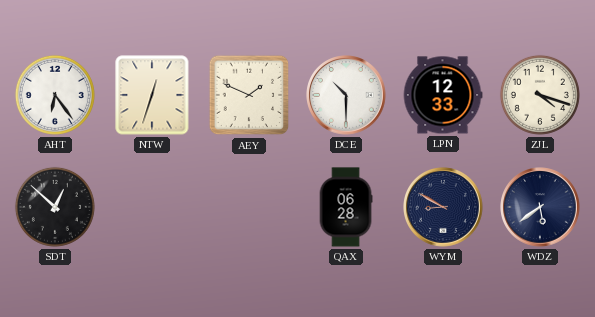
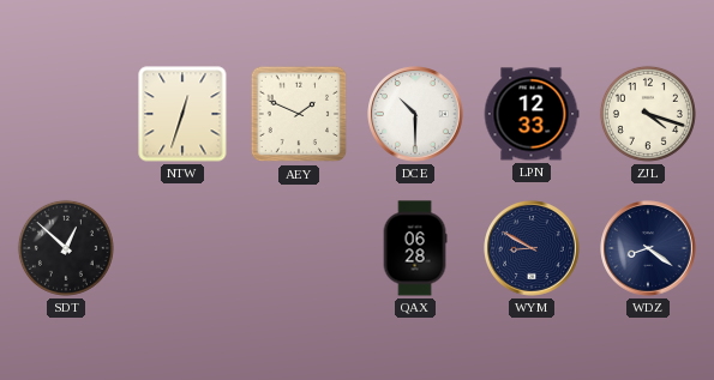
AHT: 6:24 -> none
WDZ: 5:39 -> 8:21
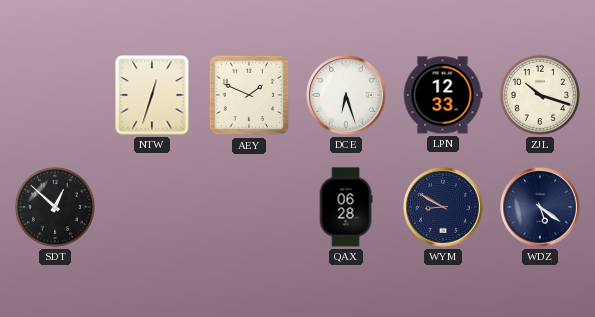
DCE: 10:30 -> 6:27
ZJL: 4:18 -> 10:18
WDZ: 8:21 -> 5:21
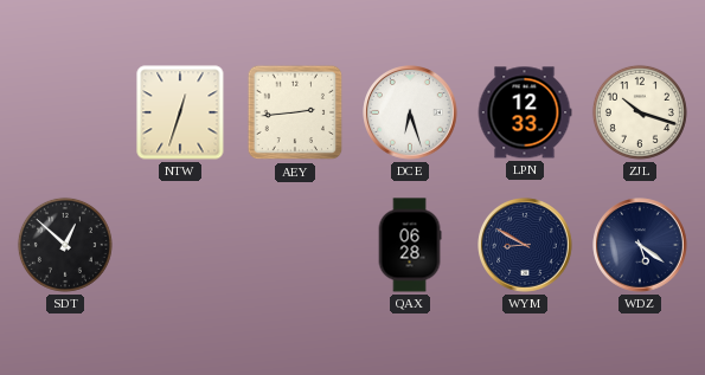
AEY: 1:49 -> 2:44
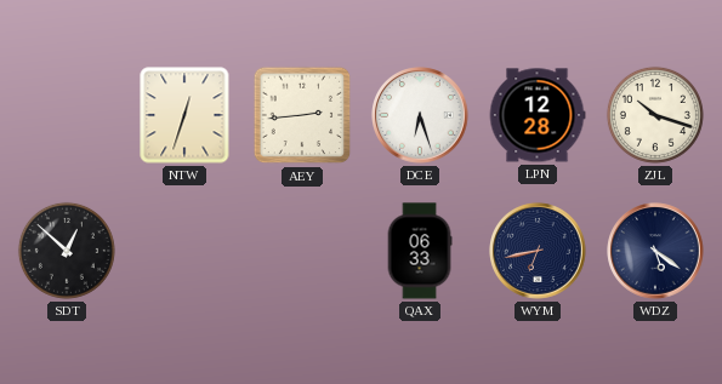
LPN: 12:33 -> 12:28
QAX: 06:28 -> 06:33
WYM: 8:50 -> 6:43
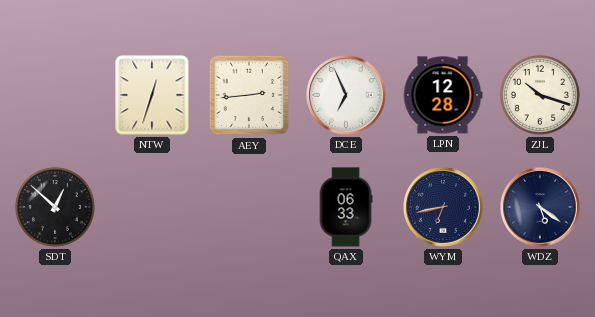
DCE: 6:27 -> 6:56
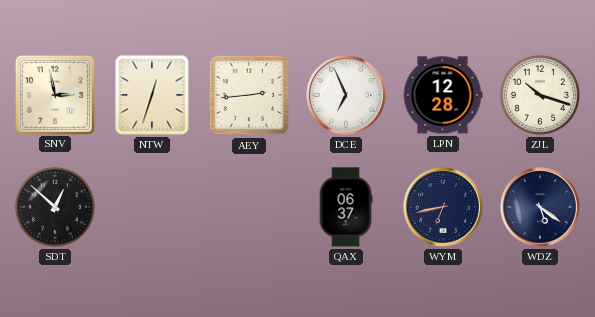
SNV: none -> 2:58
QAX: 06:33 -> 06:37
